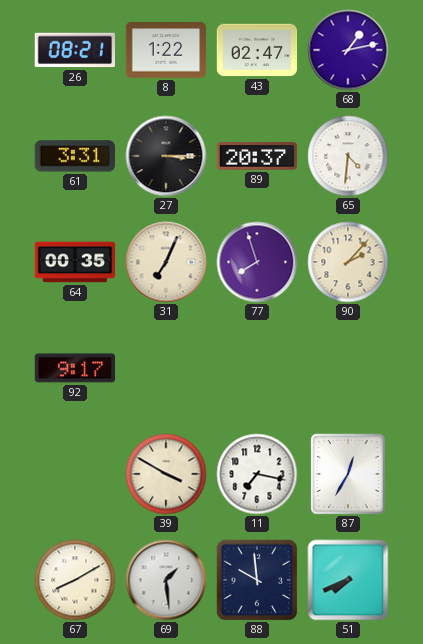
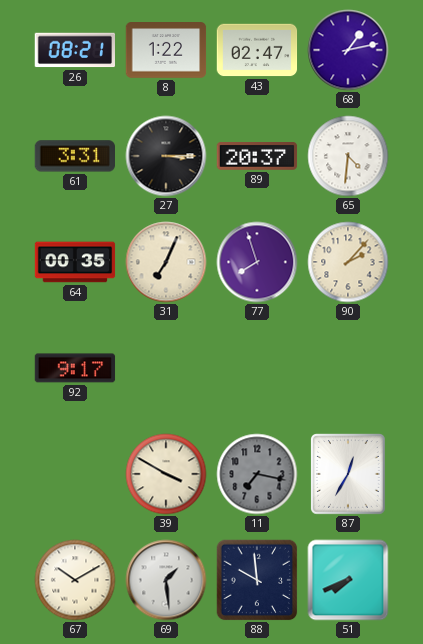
11 dial: white -> grey
67: 8:10 -> 10:10
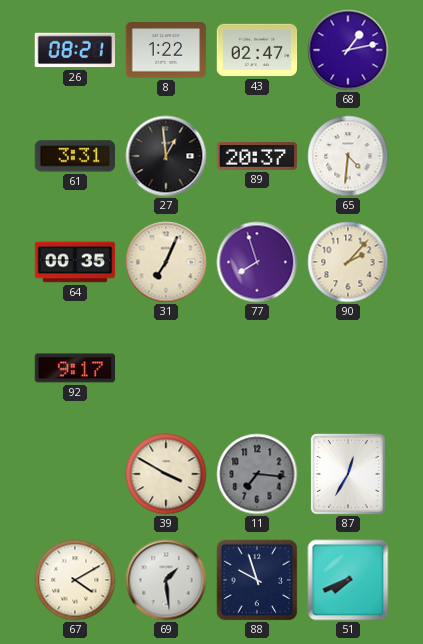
27: 3:15 -> 12:59
11: 7:17 -> 7:16
67: 10:10 -> 4:10
88: 9:59 -> 9:57
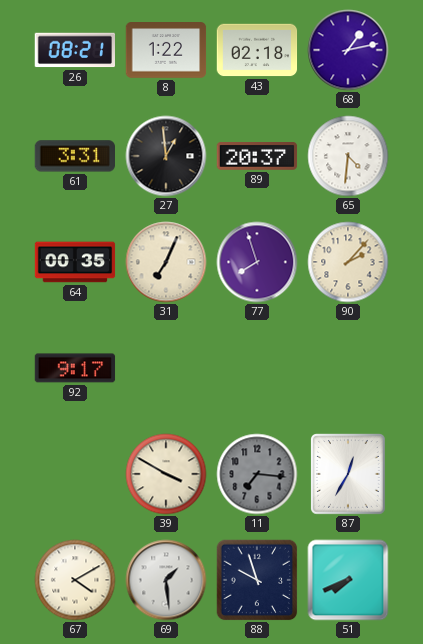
43: 02:47 -> 02:18
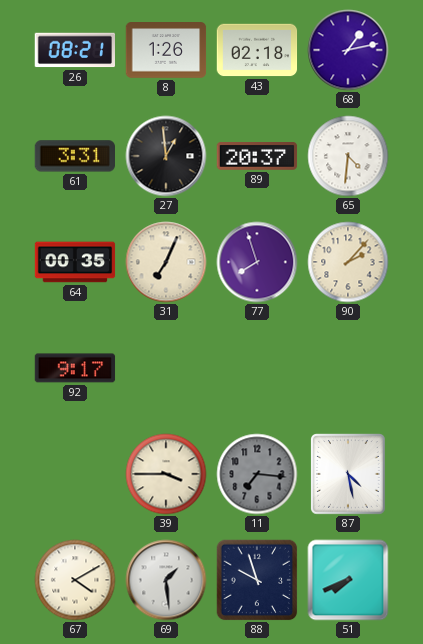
8: 1:22 -> 1:26
39: 3:50 -> 3:45
87: 12:35 -> 4:28
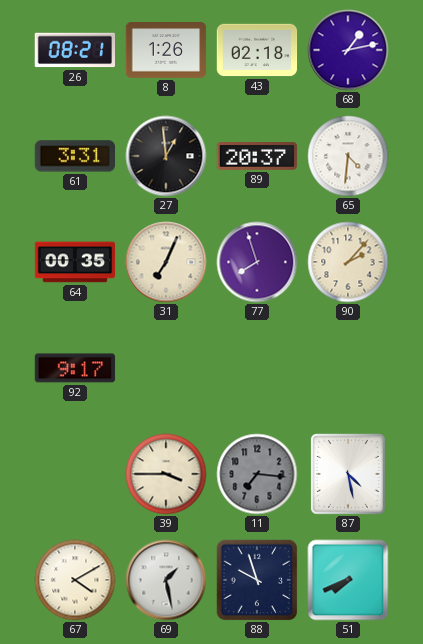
69: 1:29 -> 1:28
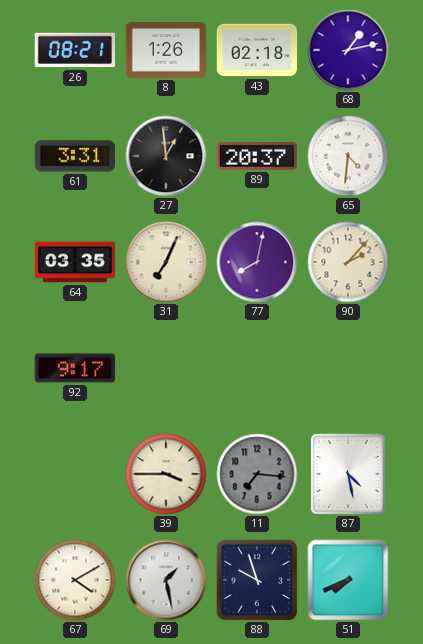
64: 00:35 -> 03:35
77: 7:57 -> 8:02
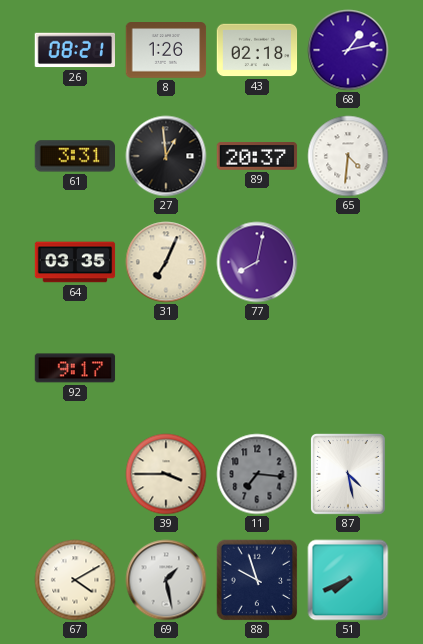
90: 2:07 -> none
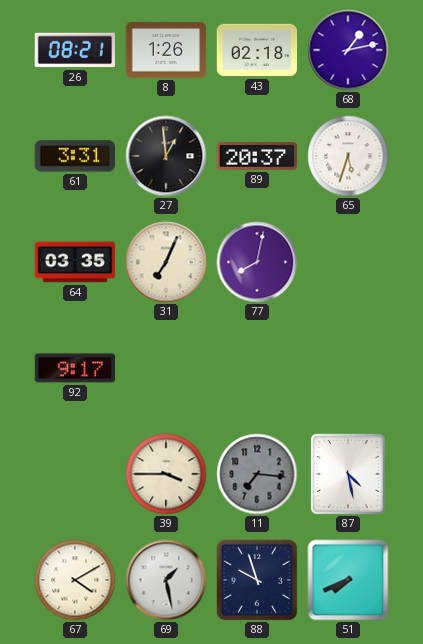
65: 4:31 -> 5:33
